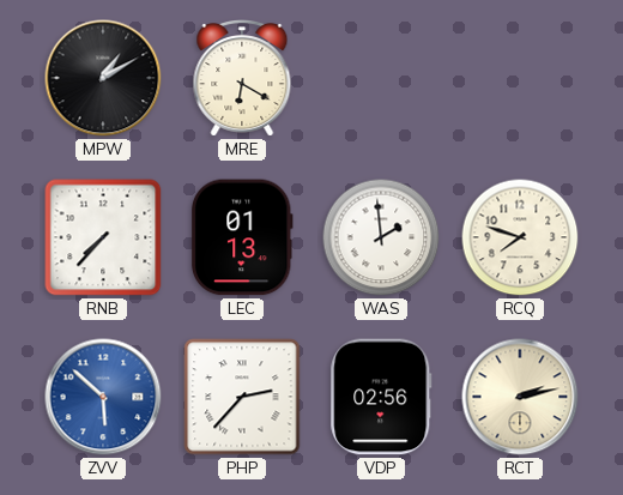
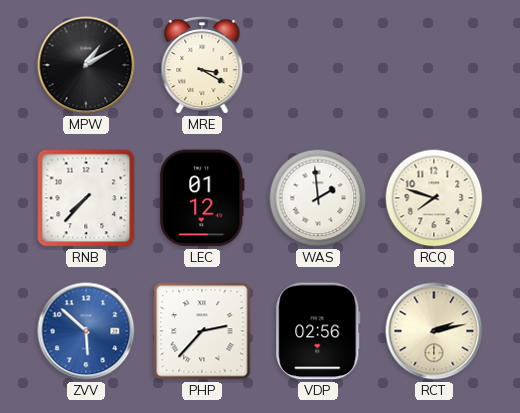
MRE: 6:20 -> 3:20
LEC: 01:13 -> 01:12
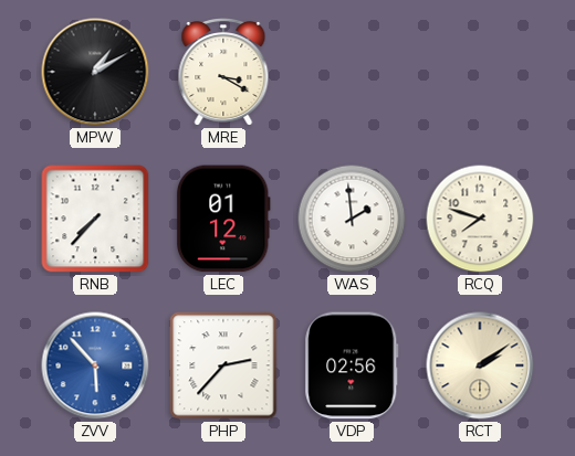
ZVV: 5:52 -> 5:53
RCT: 2:13 -> 2:09
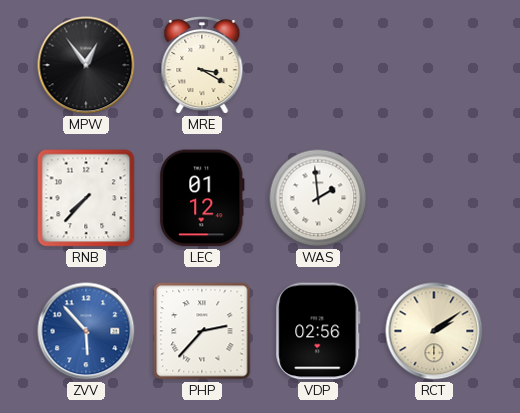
MPW: 1:10 -> 12:54
RCQ: 7:48 -> none
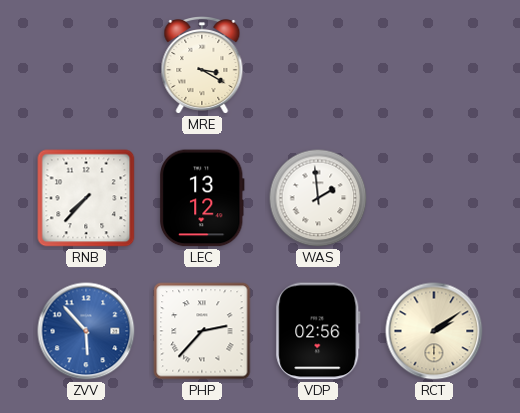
MPW: 12:54 -> none
LEC: 01:12 -> 13:12
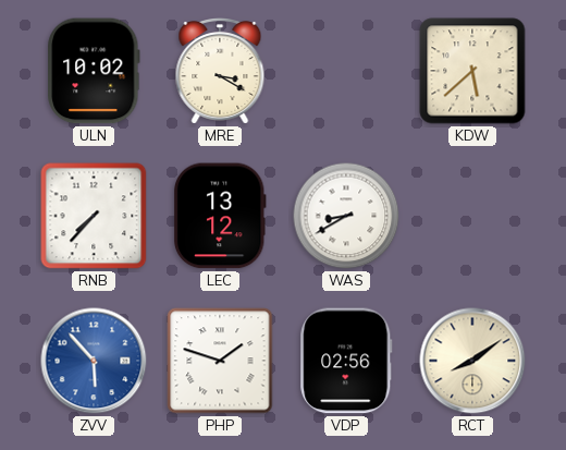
ULN: none -> 10:02
KDW: none -> 5:38
WAS: 1:59 -> 8:40
PHP: 2:37 -> 1:48
RCT: 2:09 -> 8:09
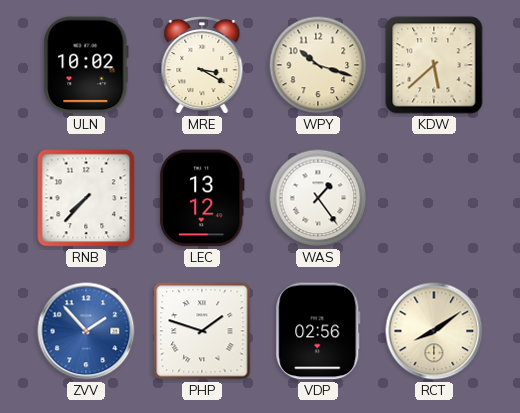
WPY: none -> 10:18
WAS: 8:40 -> 1:24
ZVV: 5:53 -> 1:53
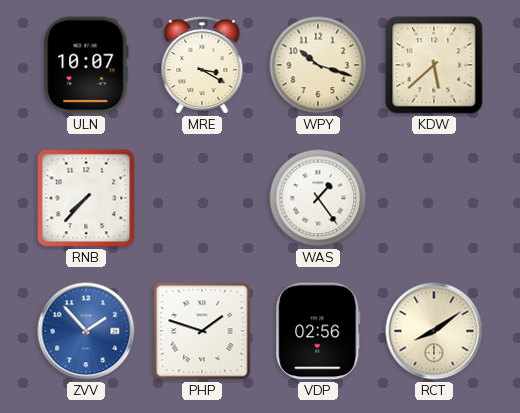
ULN: 10:02 -> 10:07
LEC: 13:12 -> none
